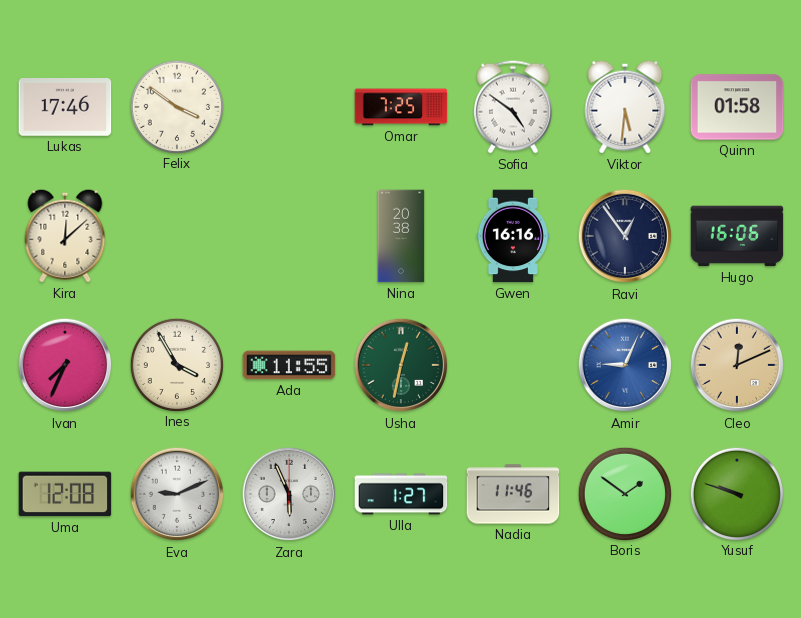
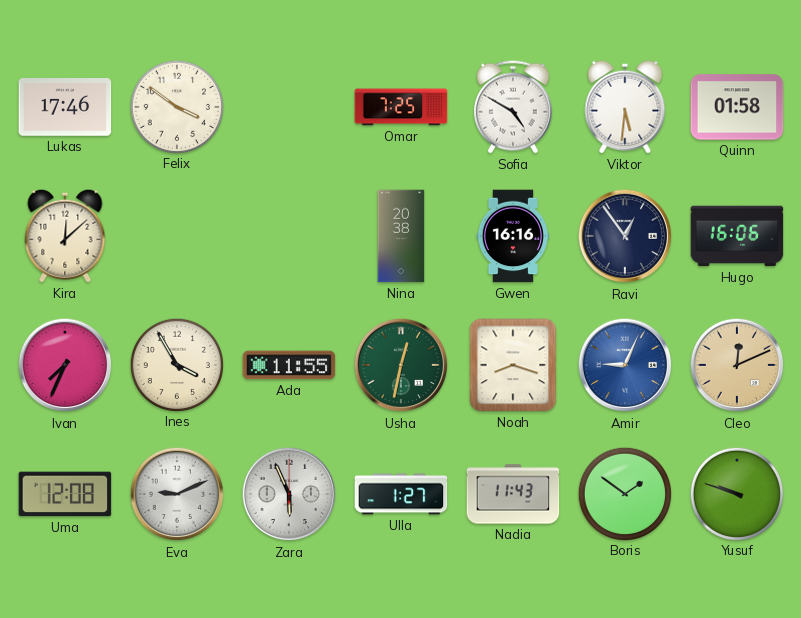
Sofia: 4:51 -> 4:50
Noah: none -> 8:18
Nadia: 11:46 -> 11:43
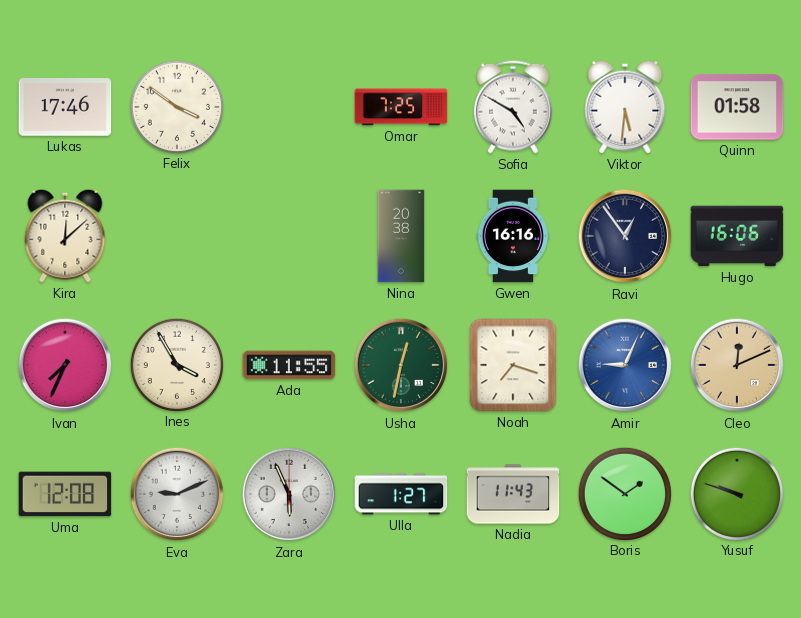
Noah: 8:18 -> 7:18
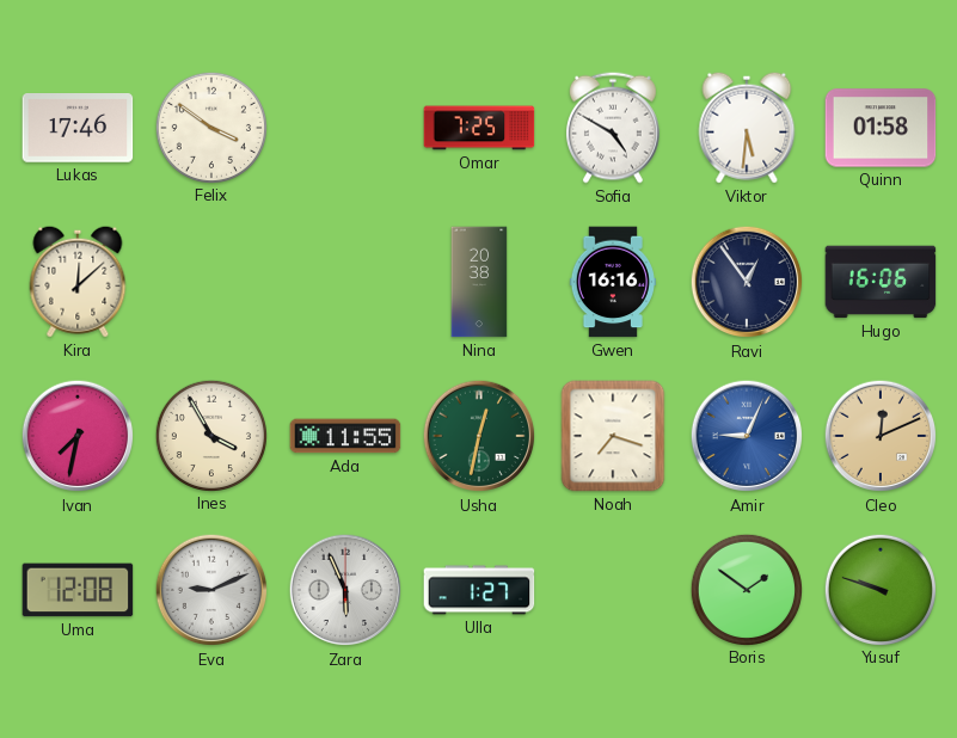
Ivan: 7:34 -> 7:32
Nadia: 11:43 -> none
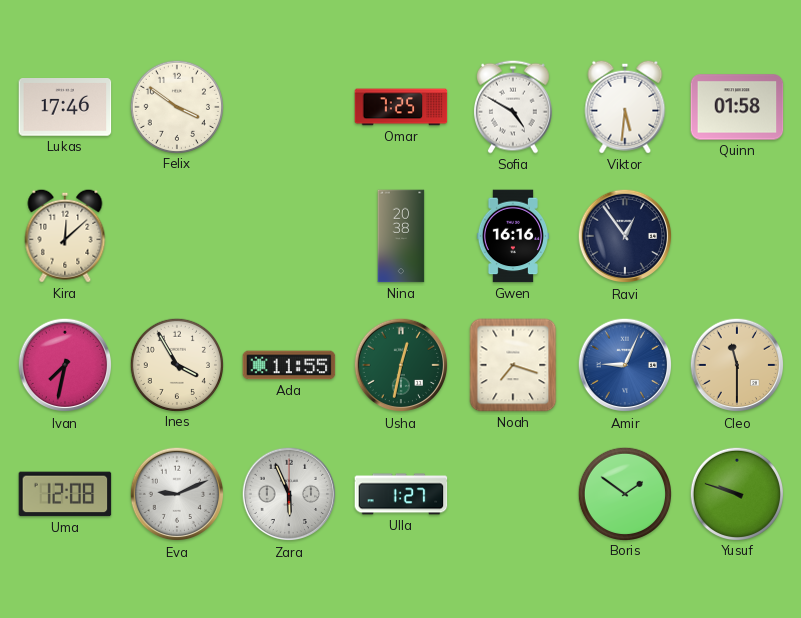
Hugo: 16:06 -> none
Cleo: 12:11 -> 11:30
